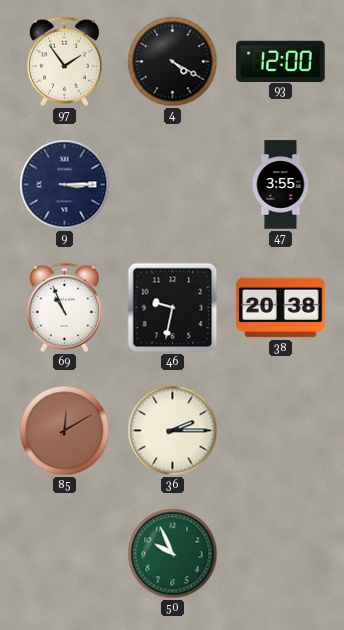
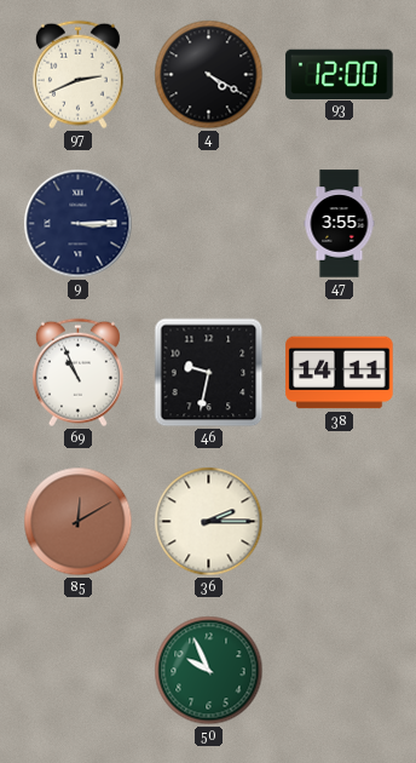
97: 1:54 -> 2:41
38: 20:38 -> 14:11
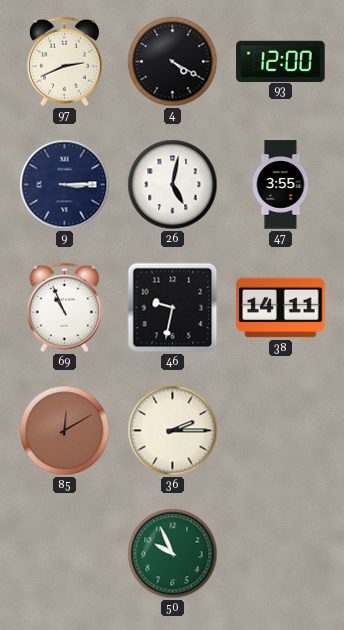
26: none -> 5:02
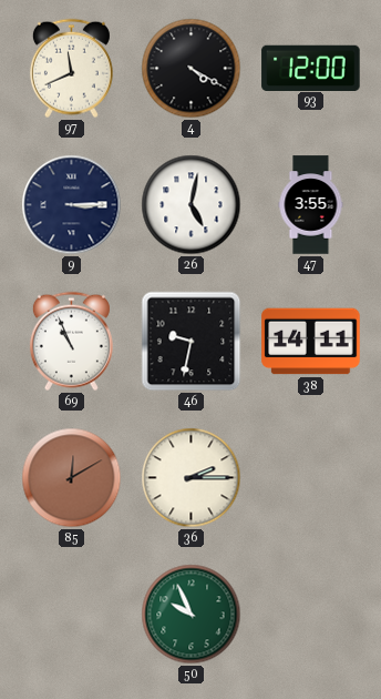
97: 2:41 -> 11:41
